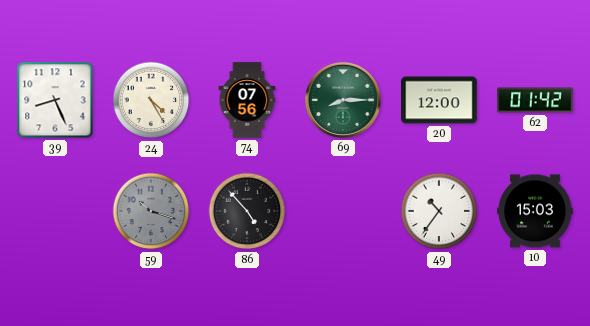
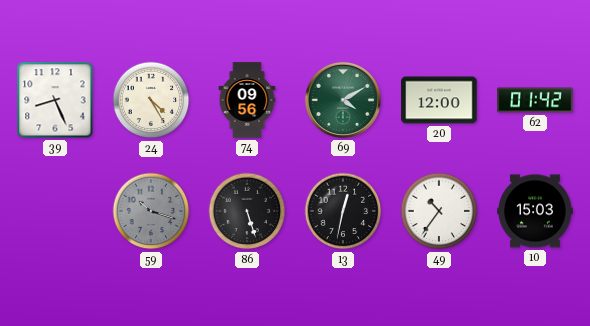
74: 07:56 -> 09:56
69: 8:15 -> 4:10
86: 4:53 -> 5:27
13: none -> 12:32
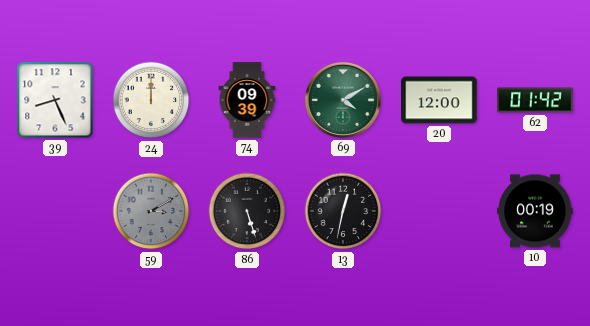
24: 4:25 -> 12:00
74: 09:56 -> 09:39
59: 10:18 -> 3:10
49: 10:36 -> none
10: 15:03 -> 00:19
